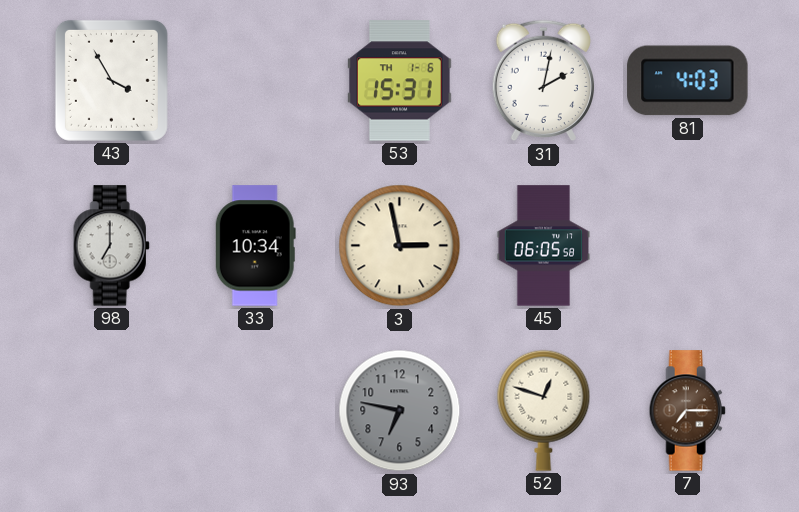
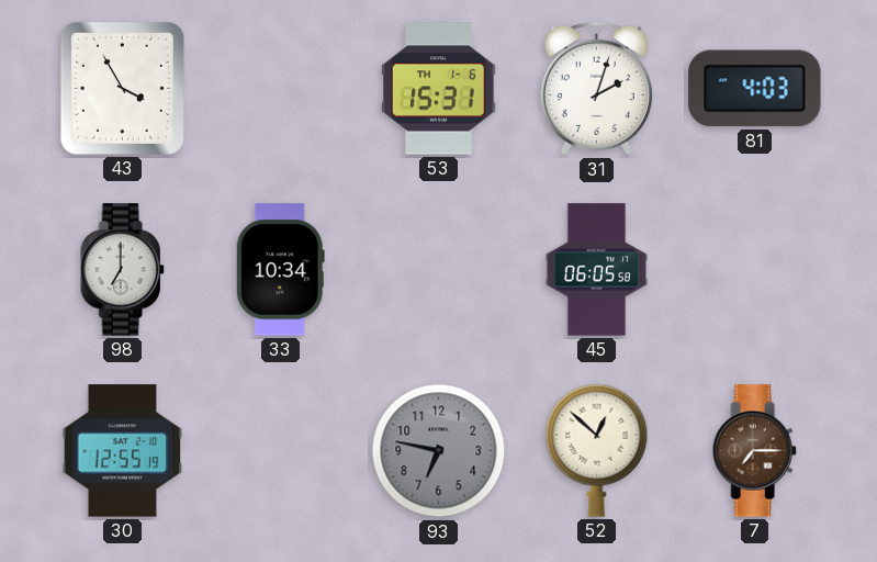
31: 2:02 -> 2:03
3: 2:58 -> none
30: none -> 12:55
52: 12:48 -> 12:52
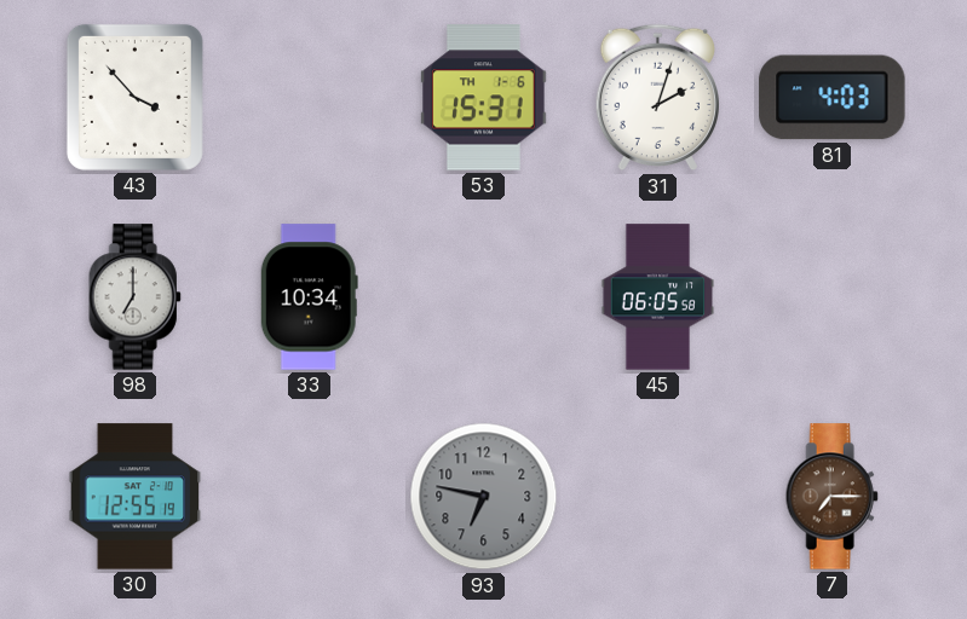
43: 3:55 -> 3:53
52: 12:52 -> none
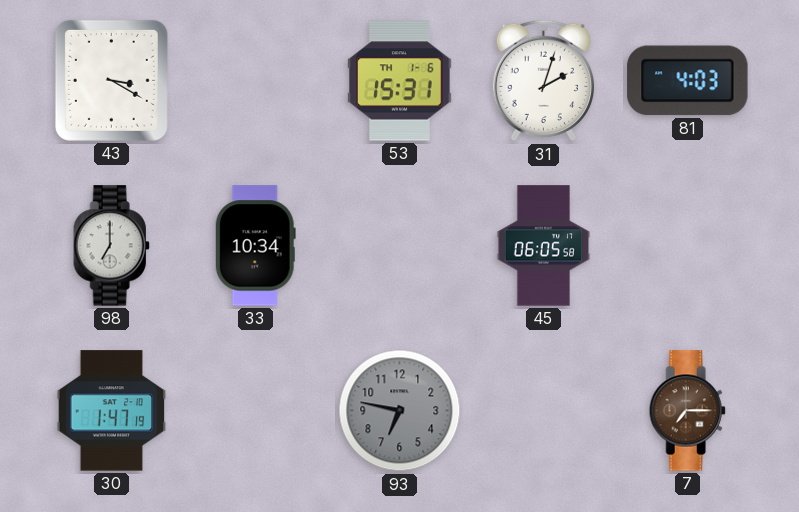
43: 3:53 -> 3:20
30: 12:55 -> 1:47
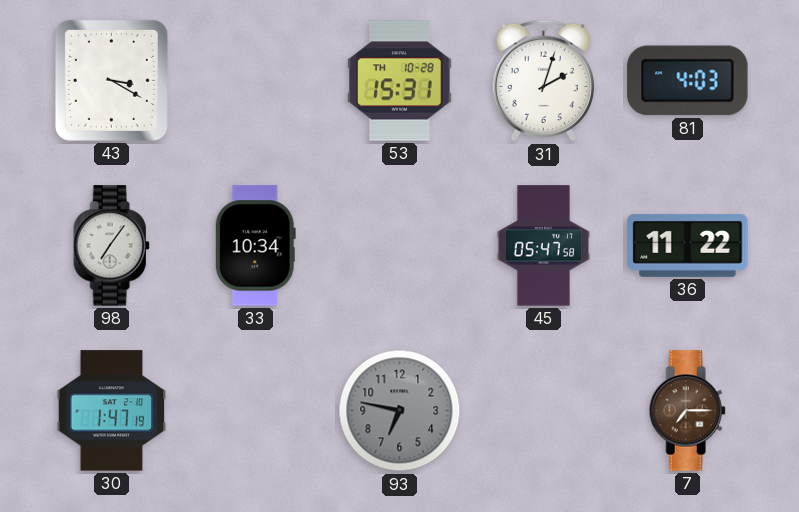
53 date: TH 1-6 -> TH 10-28
98: 7:00 -> 7:06
45: 06:05 -> 05:47
36: none -> 11:22
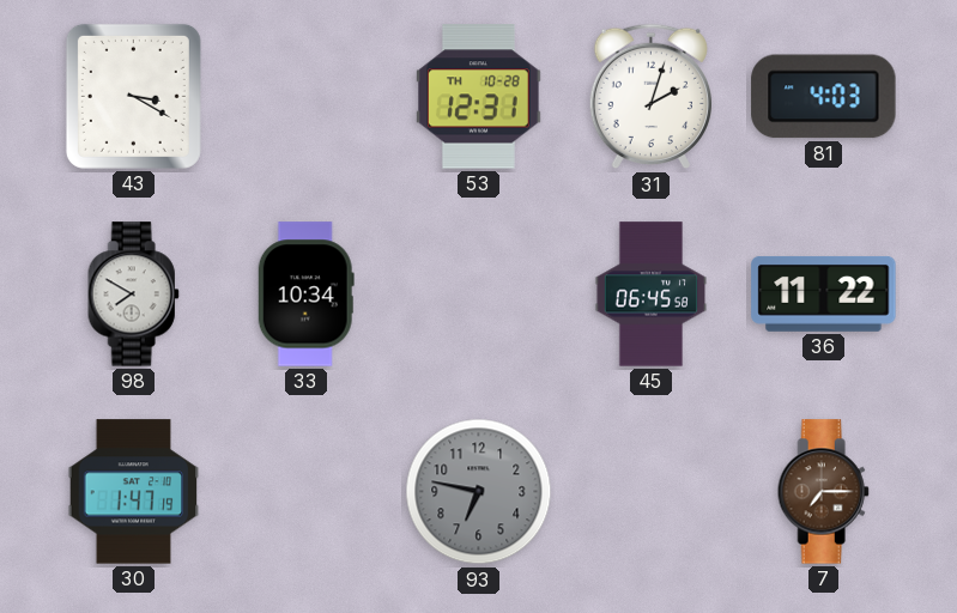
53: 15:31 -> 12:31
98: 7:06 -> 7:50
45: 05:47 -> 06:45
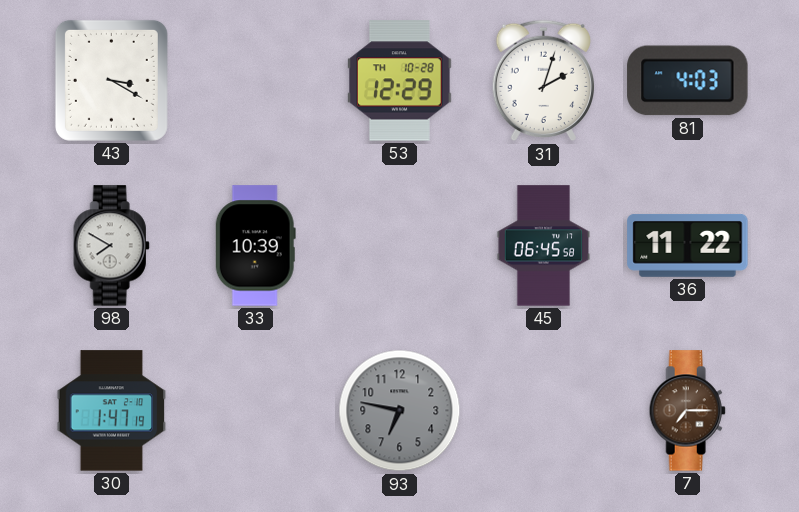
53: 12:31 -> 12:29
33: 10:34 -> 10:39
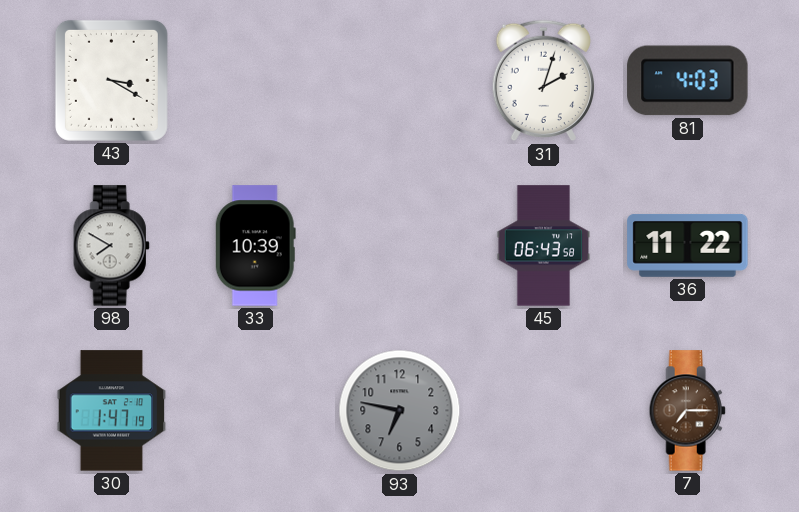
53: 12:29 -> none
45: 06:45 -> 06:43
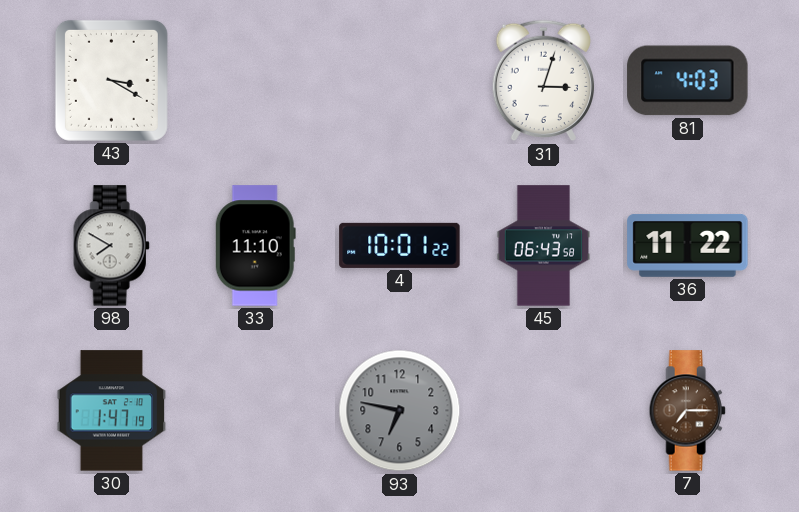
31: 2:03 -> 3:03
33: 10:39 -> 11:10
4: none -> 10:01
